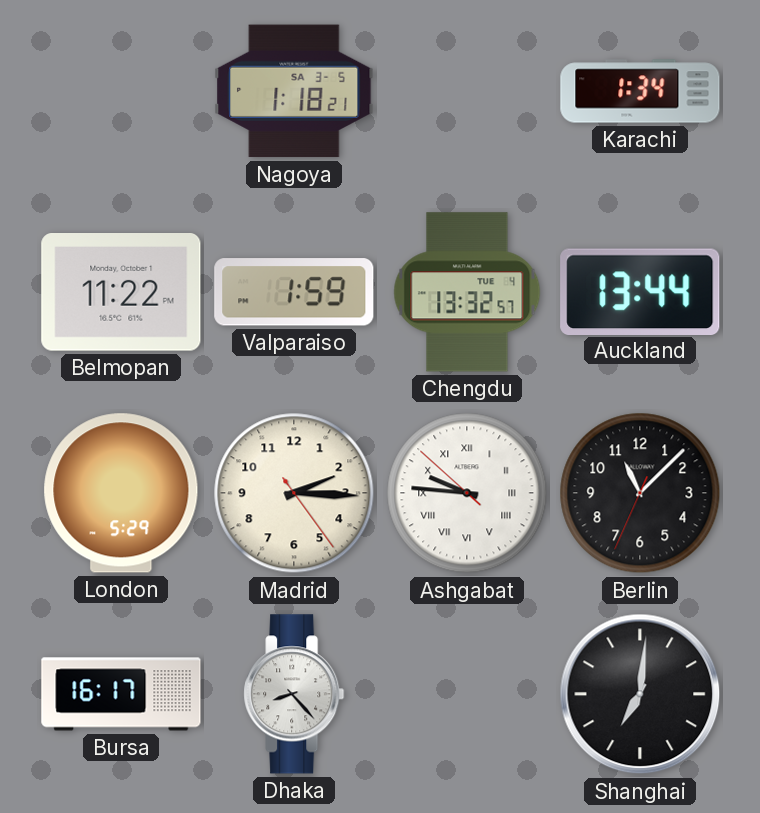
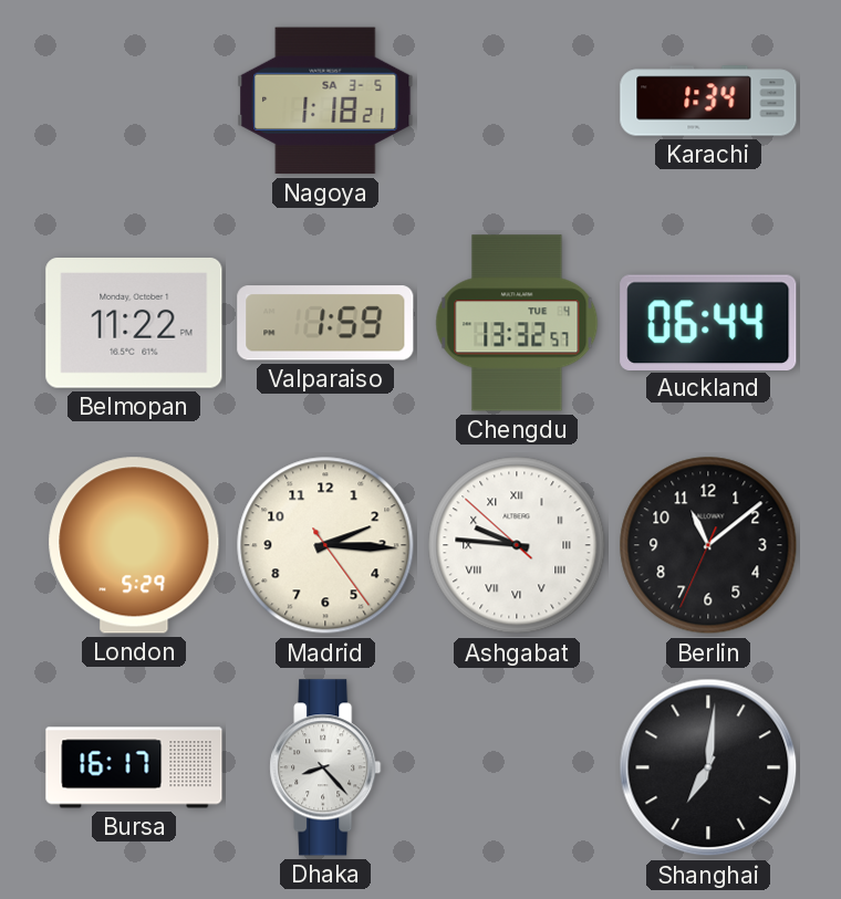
Auckland: 13:44 -> 06:44
Berlin: 11:07 -> 11:08
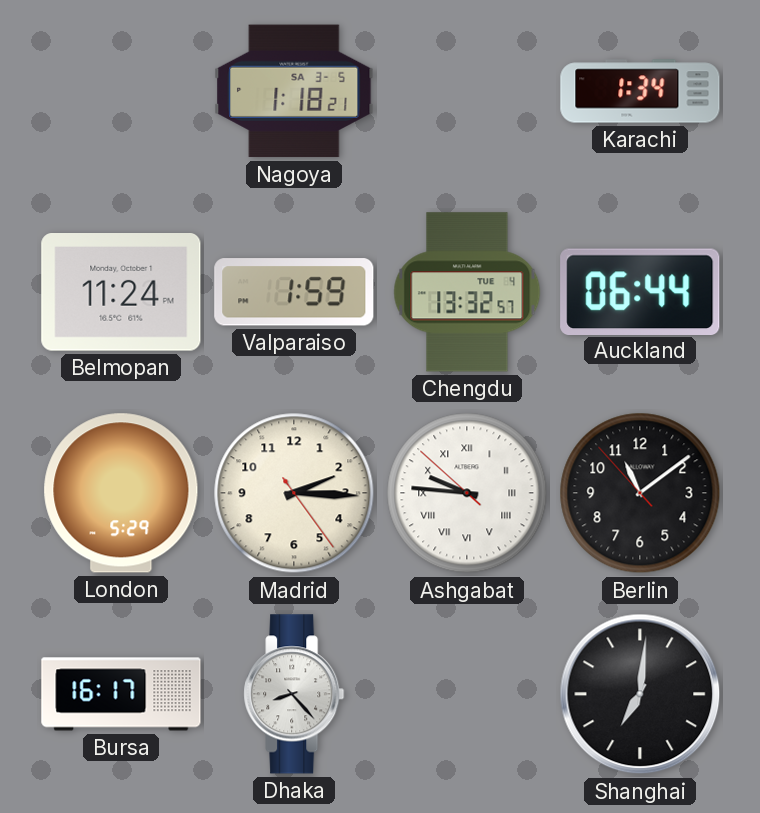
Belmopan: 11:22 -> 11:24
Berlin: 11:08:34 -> 11:08:53
